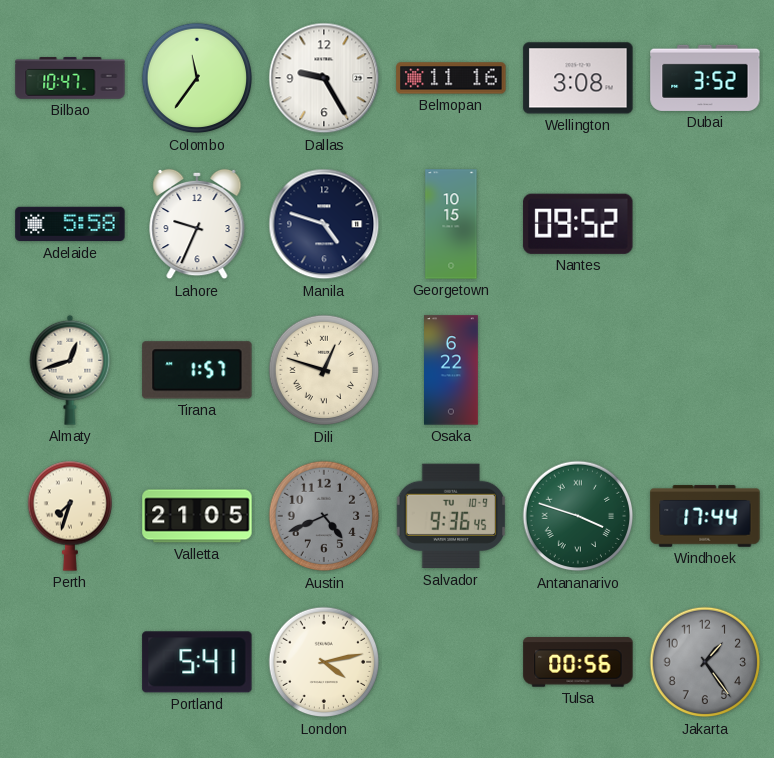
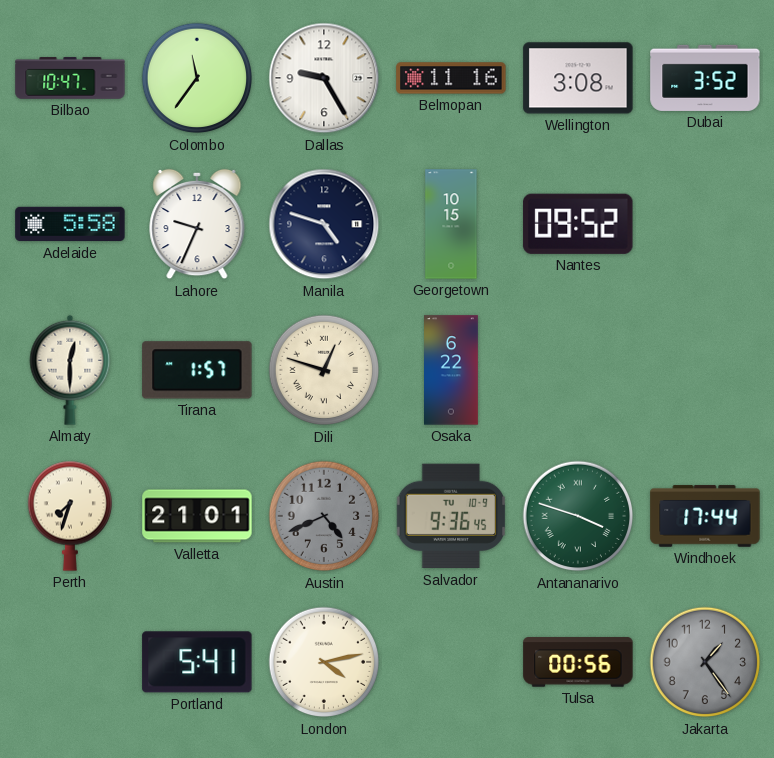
Almaty: 12:42 -> 12:30
Valletta: 21:05 -> 21:01
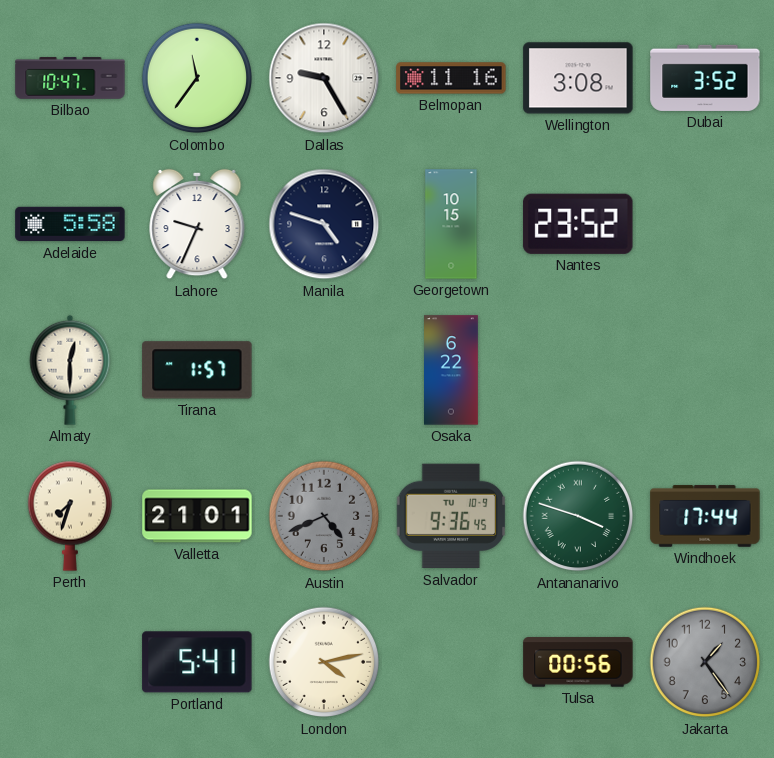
Nantes: 09:52 -> 23:52
Dili: 12:48 -> none
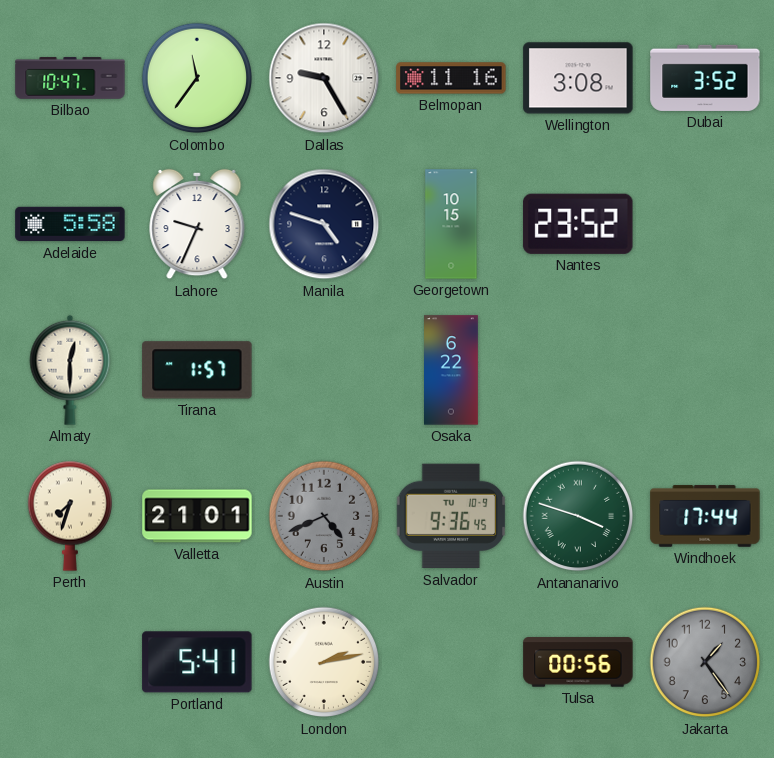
London: 4:13 -> 2:13
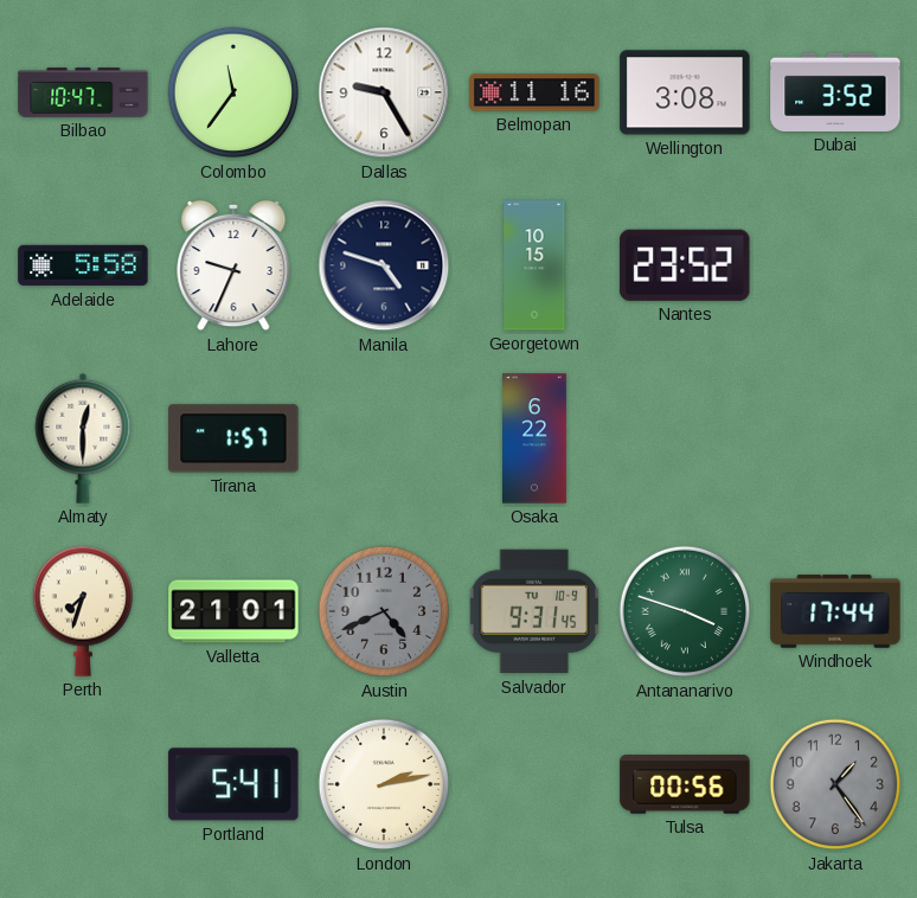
Salvador: 9:36 -> 9:31
